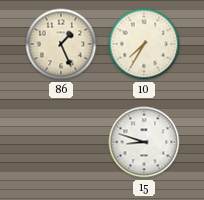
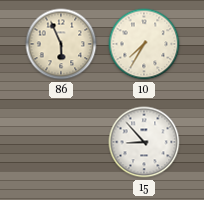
86: 1:26 -> 5:56
15: 8:48 -> 8:53
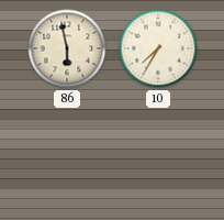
86: 5:56 -> 5:58
15: 8:53 -> none
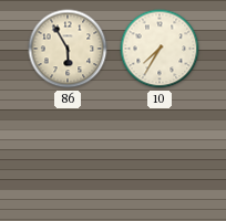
86: 5:58 -> 5:55
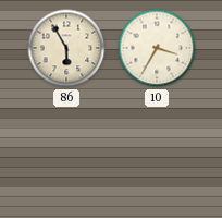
10: 7:35 -> 3:35
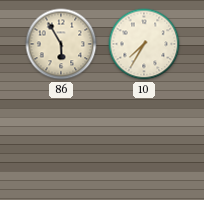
10: 3:35 -> 7:35
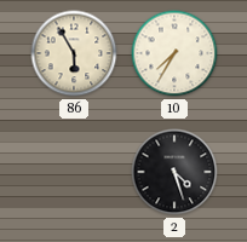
2: none -> 4:27
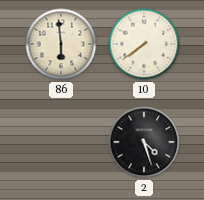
86: 5:55 -> 5:59
10: 7:35 -> 7:39
